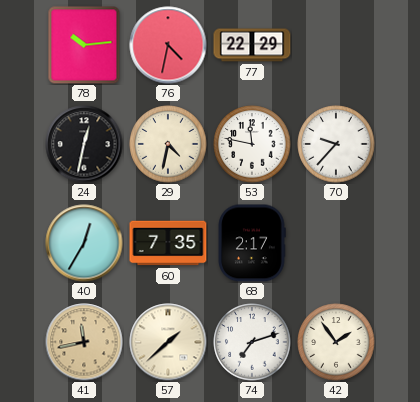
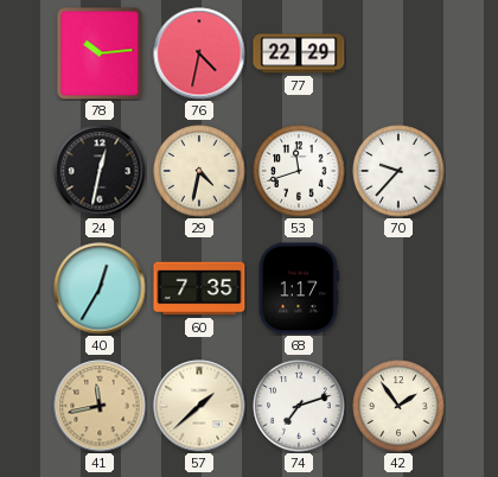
53: 11:47 -> 11:42
68: 2:17 -> 1:17
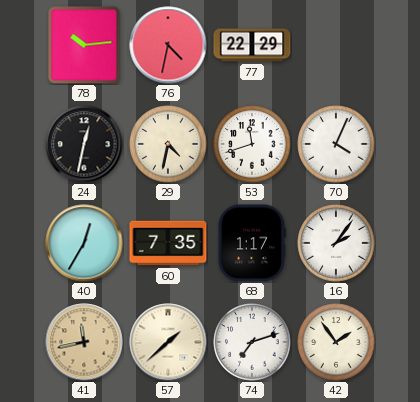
70: 9:37 -> 4:04
16: none -> 2:06
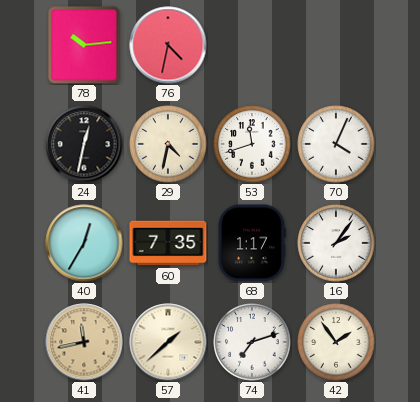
77: 22:29 -> none
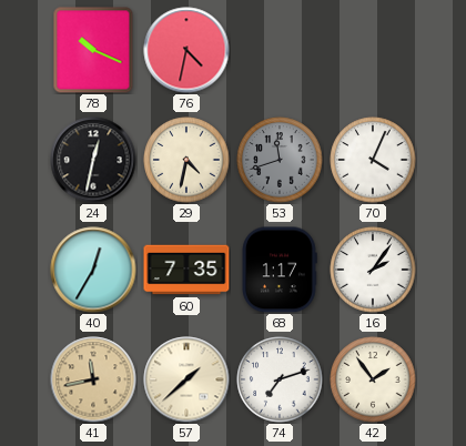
78: 10:14 -> 10:19
53 dial: white -> grey
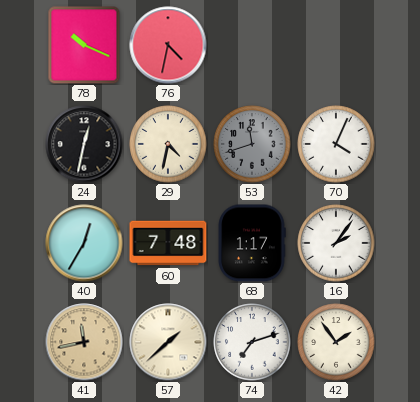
60: 7:35 -> 7:48
